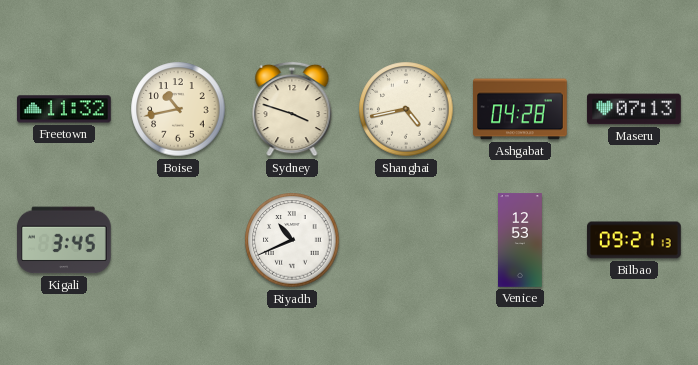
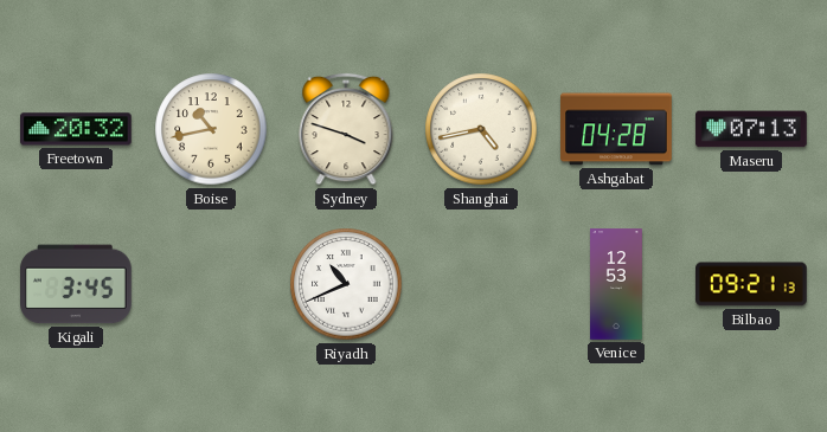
Freetown: 11:32 -> 20:32
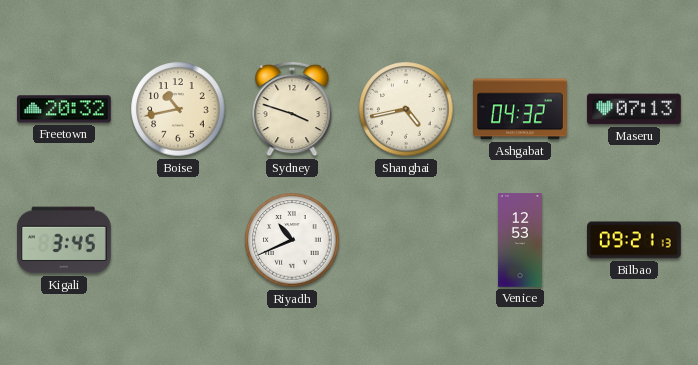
Ashgabat: 04:28 -> 04:32
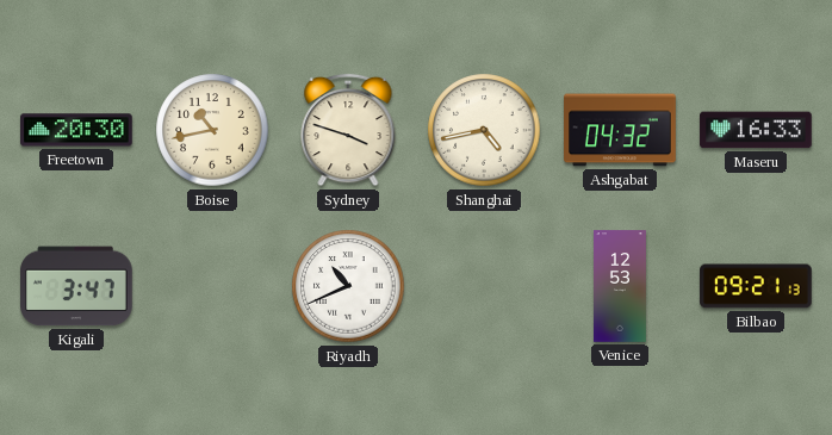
Freetown: 20:32 -> 20:30
Maseru: 07:13 -> 16:33
Kigali: 3:45 -> 3:47
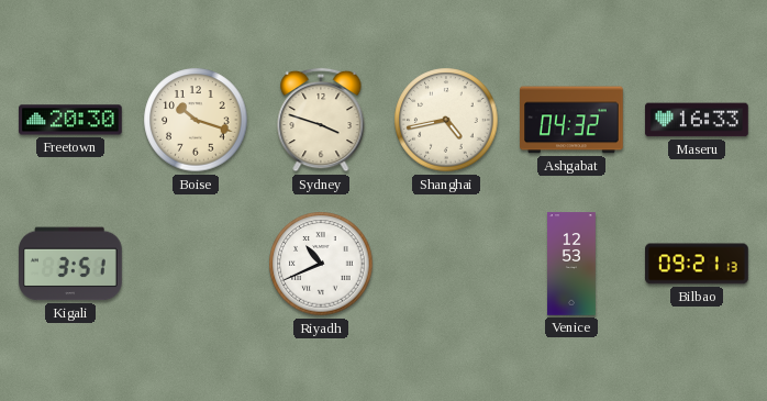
Boise: 10:43 -> 10:18
Kigali: 3:47 -> 3:51
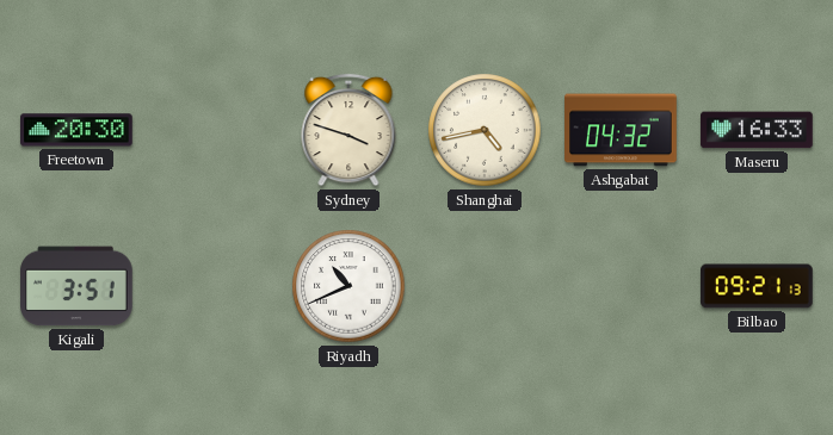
Boise: 10:18 -> none
Venice: 12:53 -> none
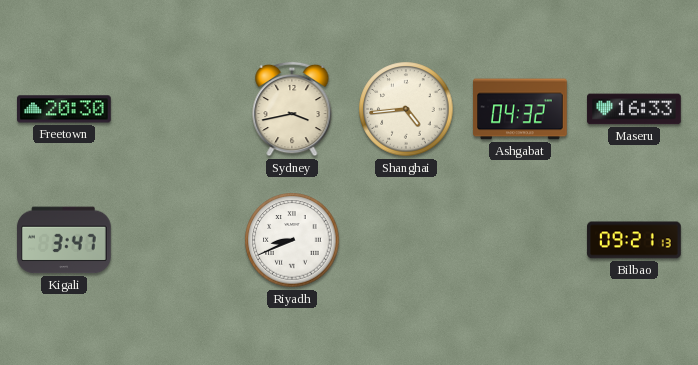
Sydney: 3:48 -> 3:43
Shanghai: 4:43 -> 4:44
Kigali: 3:51 -> 3:47
Riyadh: 10:41 -> 8:41
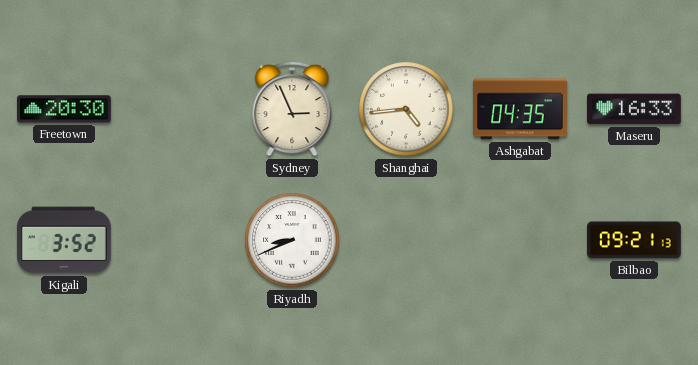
Sydney: 3:43 -> 2:56
Ashgabat: 04:32 -> 04:35
Kigali: 3:47 -> 3:52
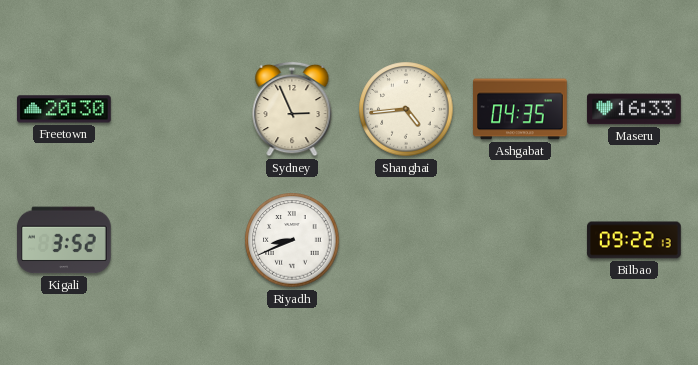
Bilbao: 09:21 -> 09:22
